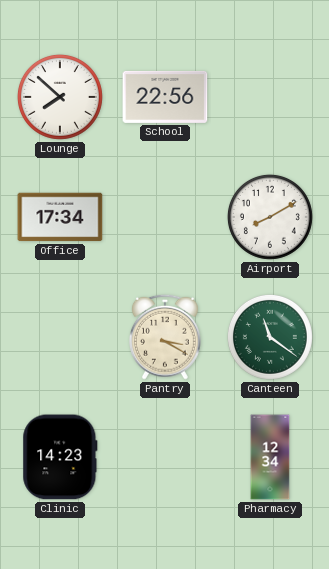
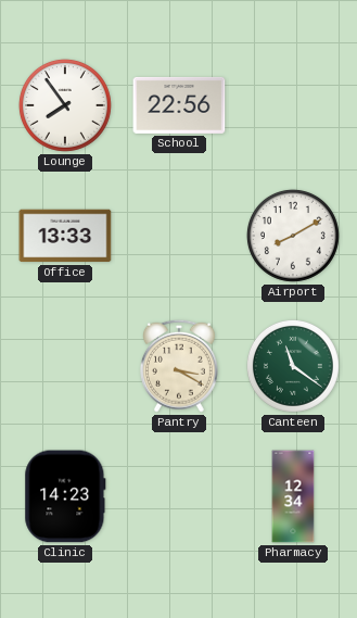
Lounge: 7:52 -> 7:54
Office: 17:34 -> 13:33
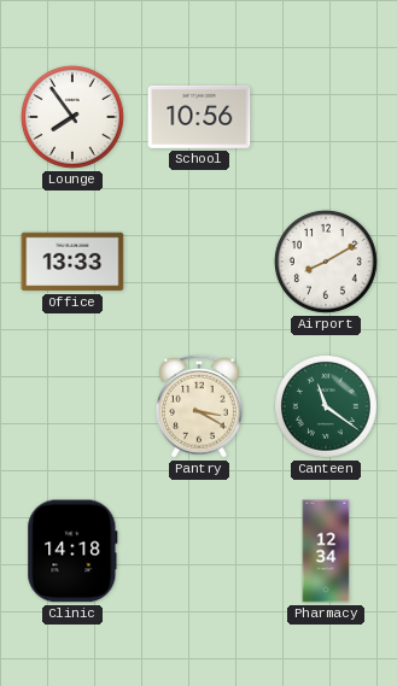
School: 22:56 -> 10:56
Clinic: 14:23 -> 14:18
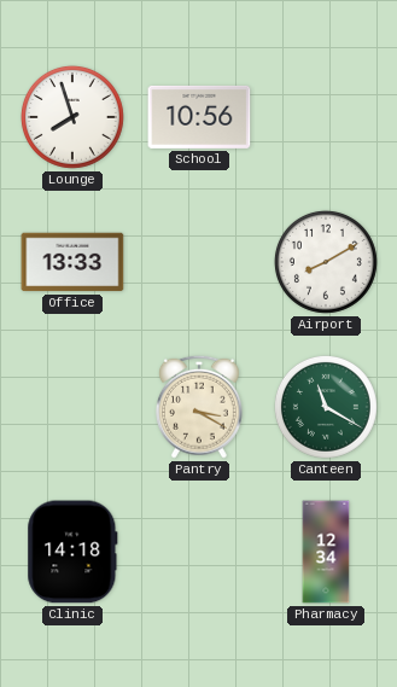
Lounge: 7:54 -> 7:57
Canteen: 11:21 -> 11:20
